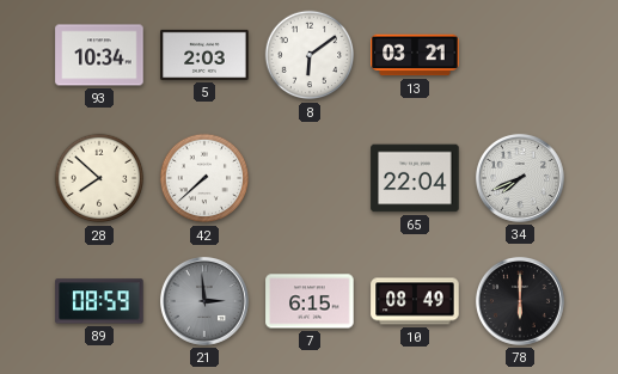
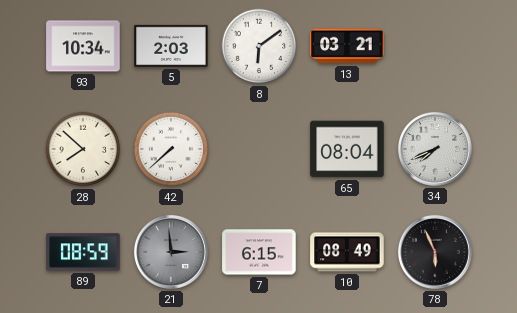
65: 22:04 -> 08:04
78: 6:00 -> 5:56
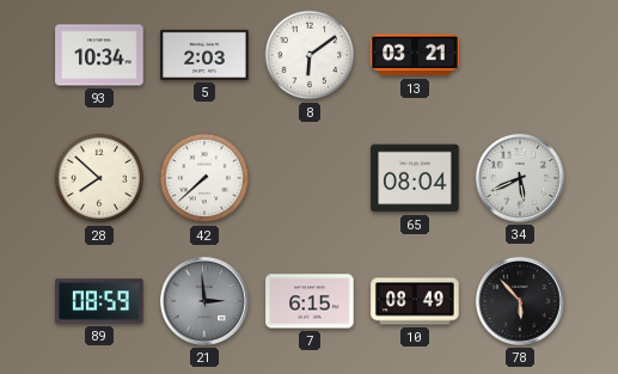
34: 7:41 -> 5:41
78: 5:56 -> 5:53
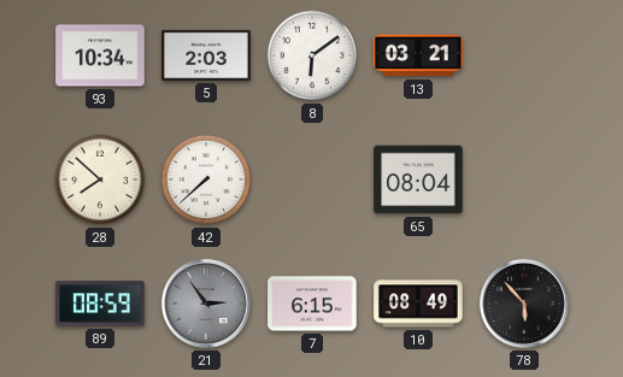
34: 5:41 -> none
21: 2:59 -> 2:54
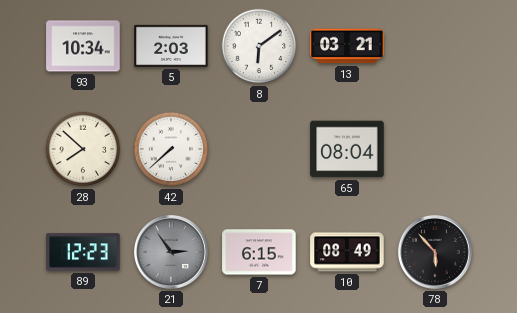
89: 08:59 -> 12:23
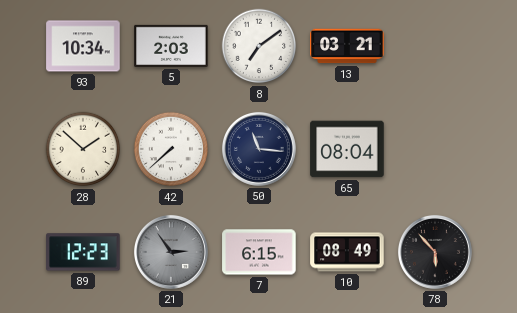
8: 6:09 -> 7:09
28: 7:52 -> 1:52
50: none -> 11:16
